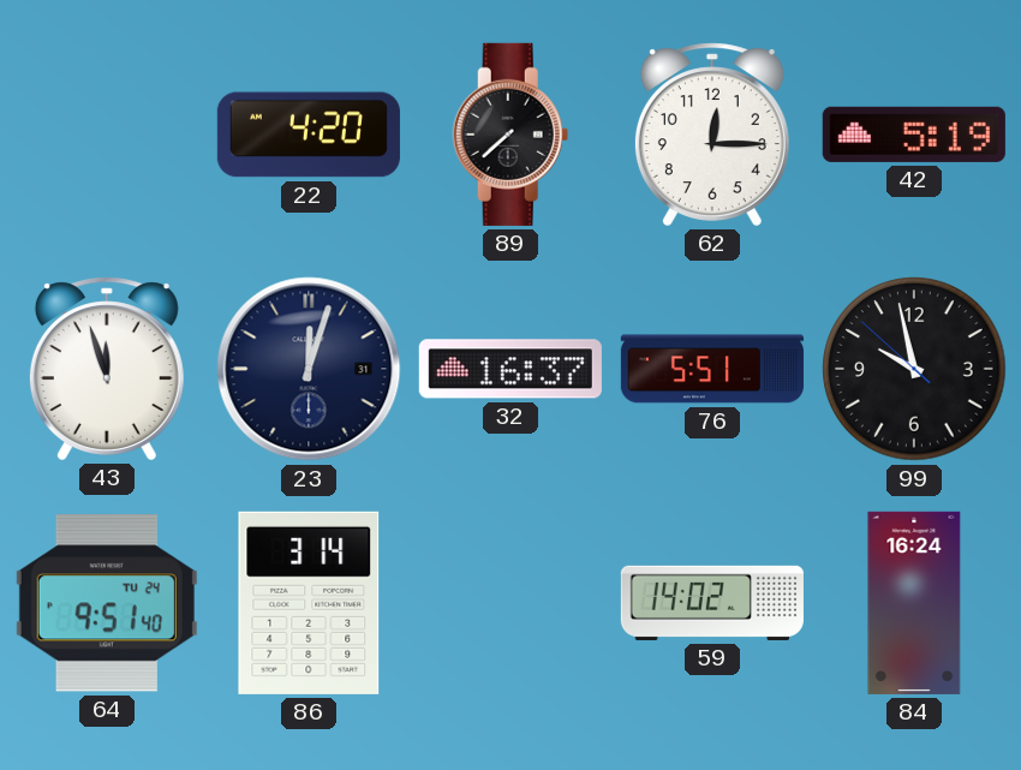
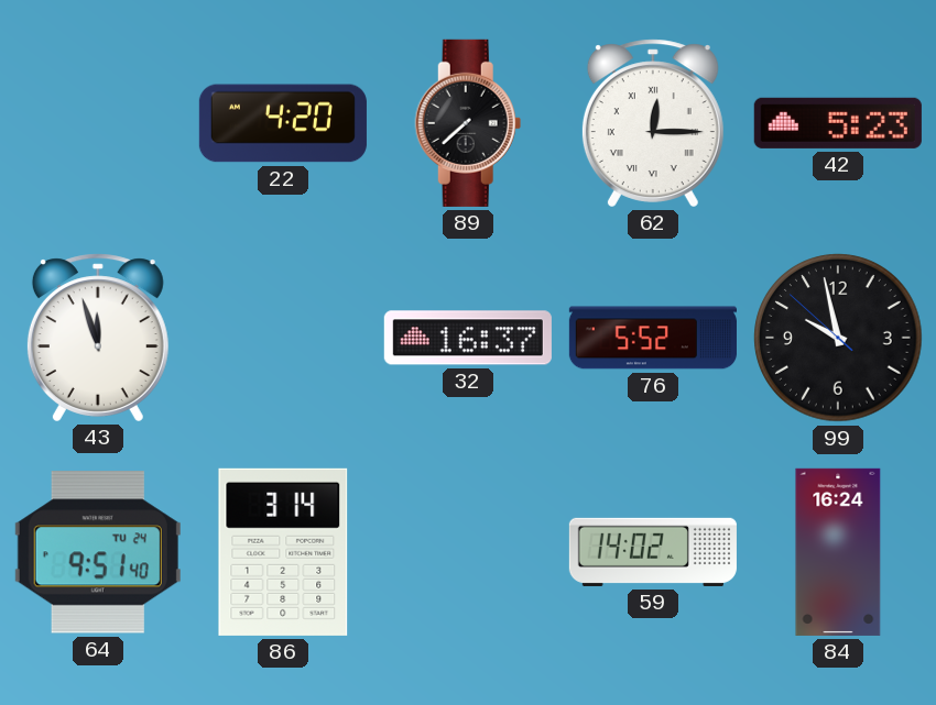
62 numerals: Arabic -> Roman
42: 5:19 -> 5:23
23: 12:03 -> none
76: 5:51 -> 5:52
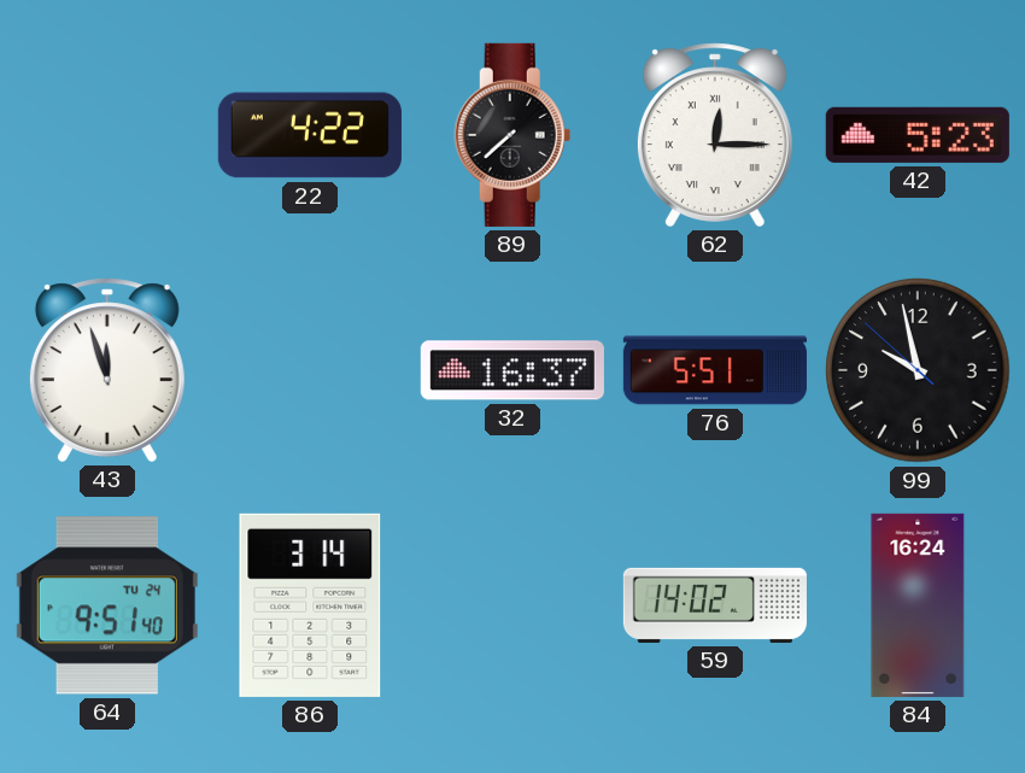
22: 4:20 -> 4:22
76: 5:52 -> 5:51
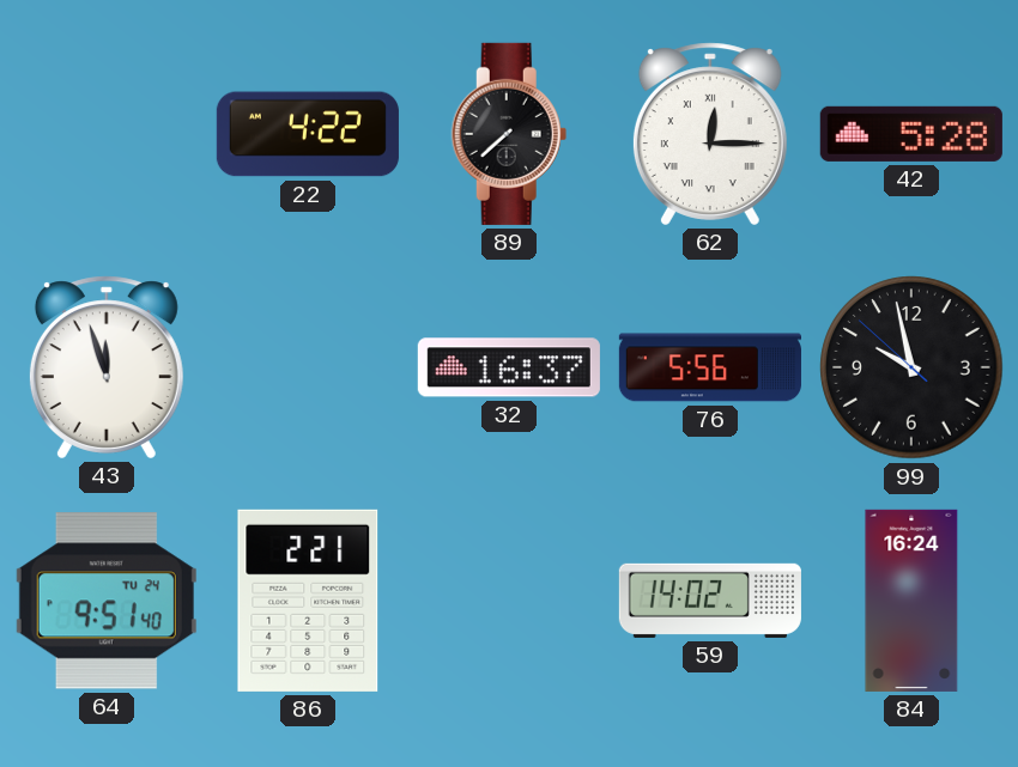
42: 5:23 -> 5:28
76: 5:51 -> 5:56
86: 3:14 -> 2:21
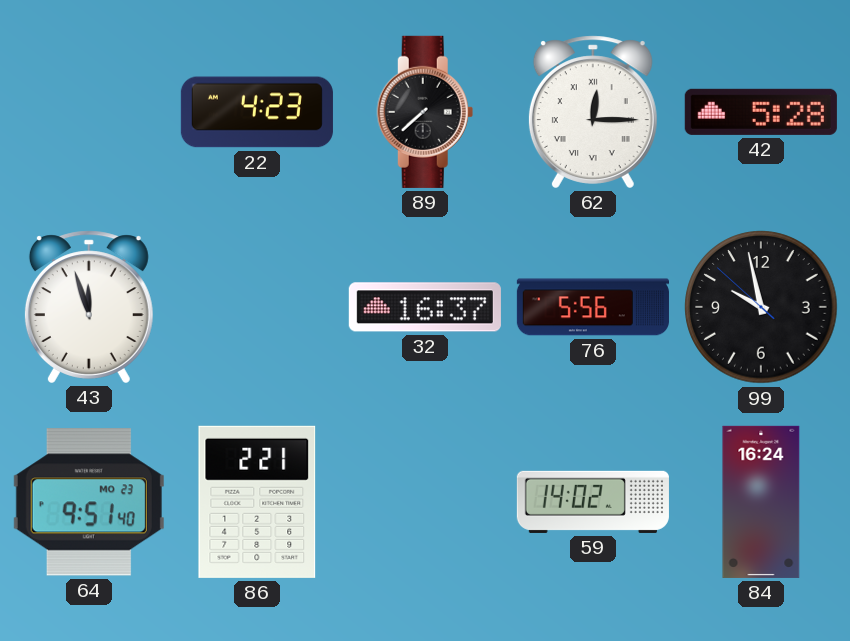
22: 4:22 -> 4:23
64 date: TU 24 -> MO 23
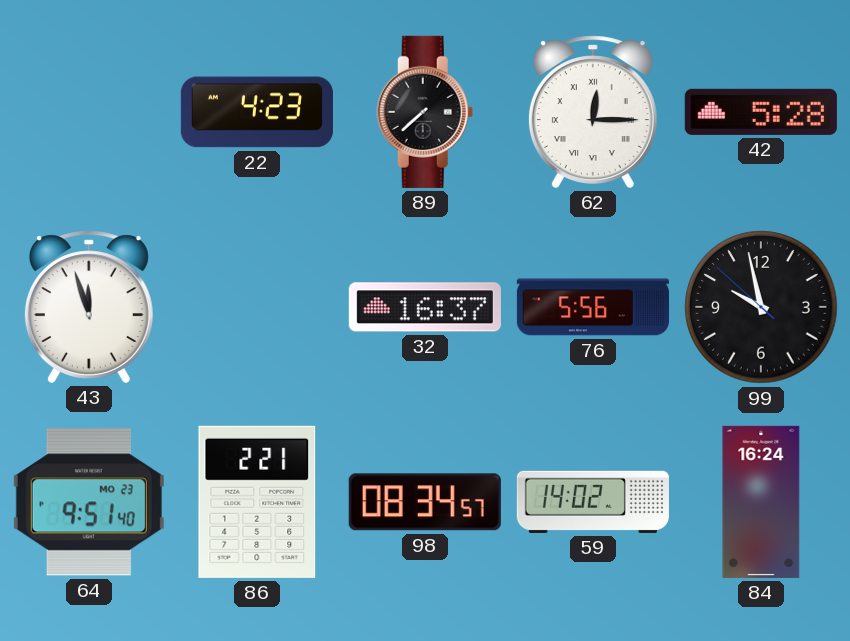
98: none -> 08:34
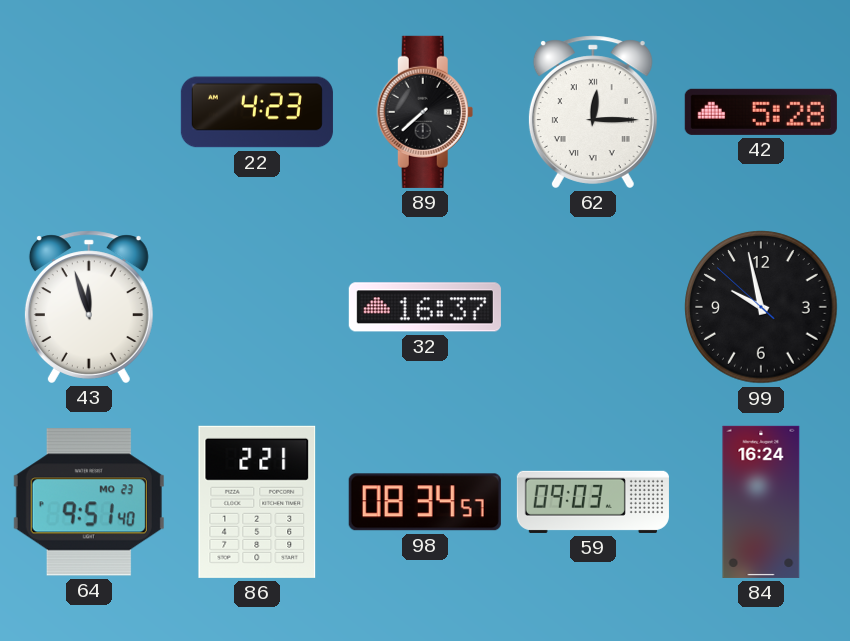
76: 5:56 -> none
59: 14:02 -> 09:03
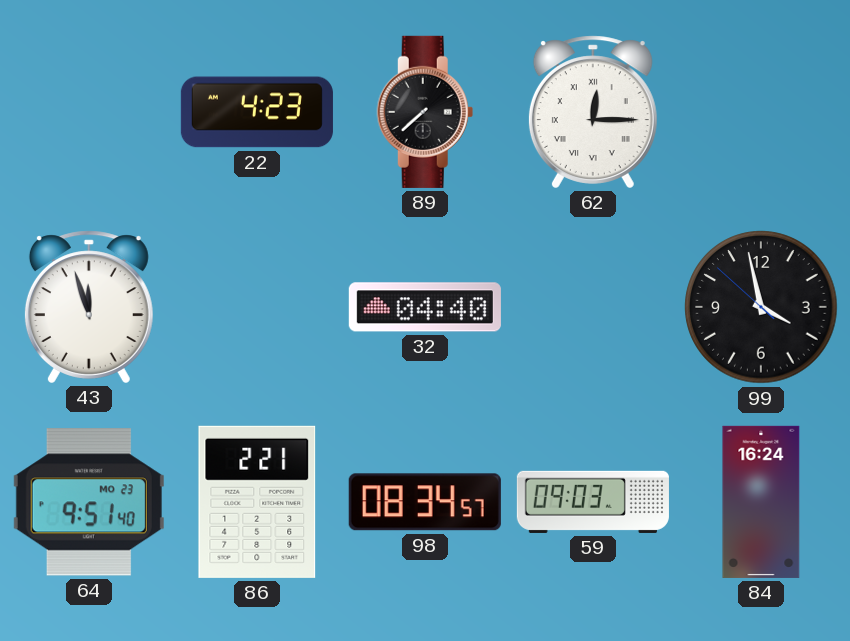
42: 5:28 -> none
32: 16:37 -> 04:40
99: 9:57 -> 3:57
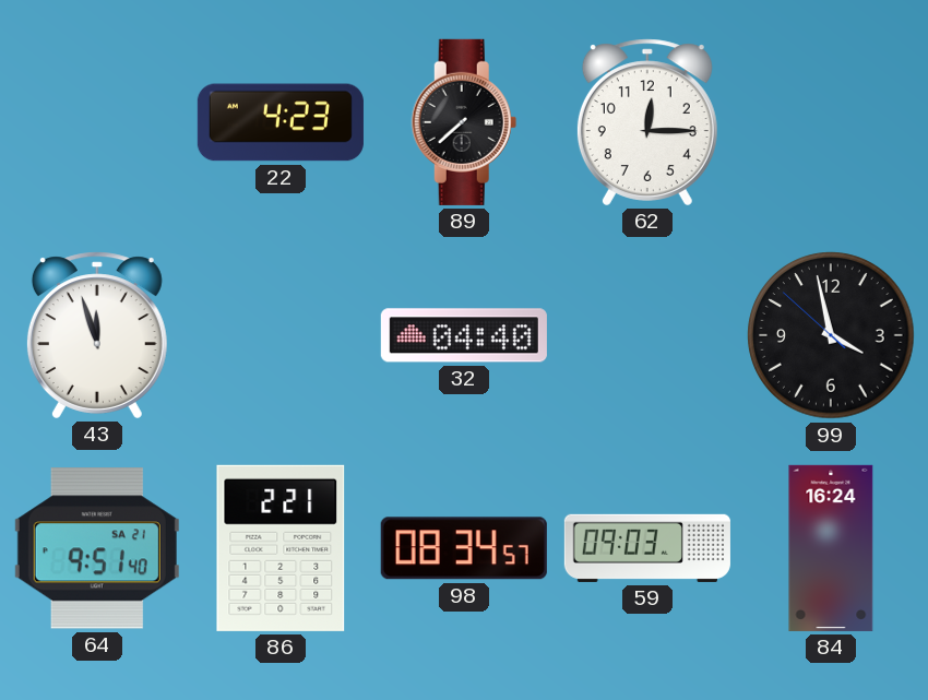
62 numerals: Roman -> Arabic
64 date: MO 23 -> SA 21
